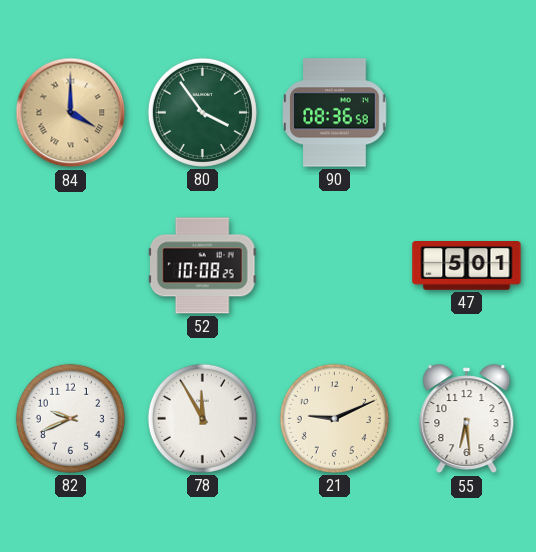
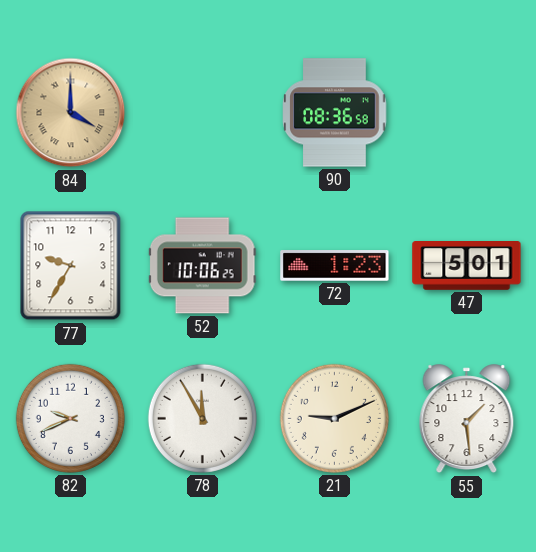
80: 3:54 -> none
77: none -> 9:35
52: 10:08 -> 10:06
72: none -> 1:23
55: 6:29 -> 1:29
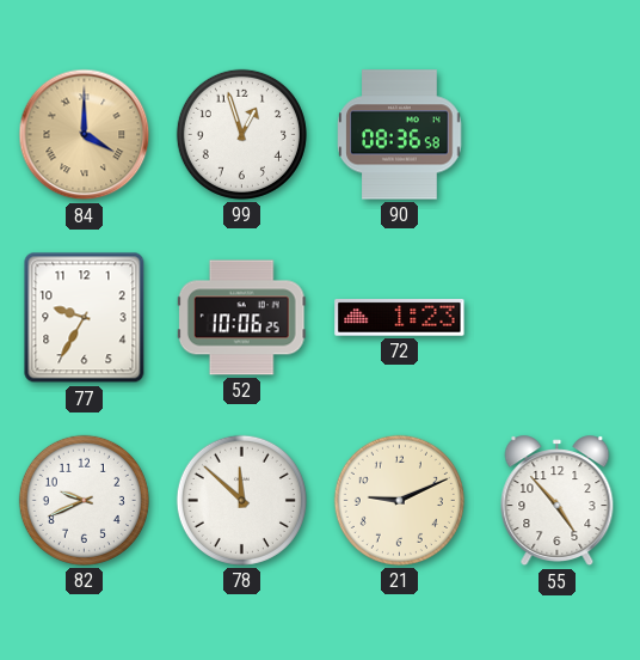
99: none -> 12:57
47: 5:01 -> none
78: 11:55 -> 11:52
55: 1:29 -> 4:53
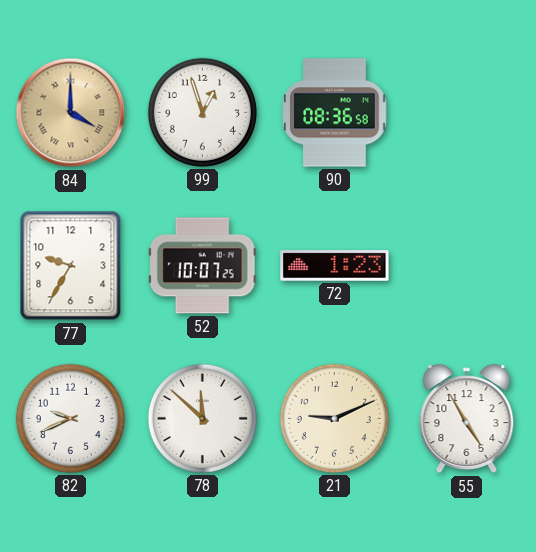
52: 10:06 -> 10:07
55: 4:53 -> 4:55
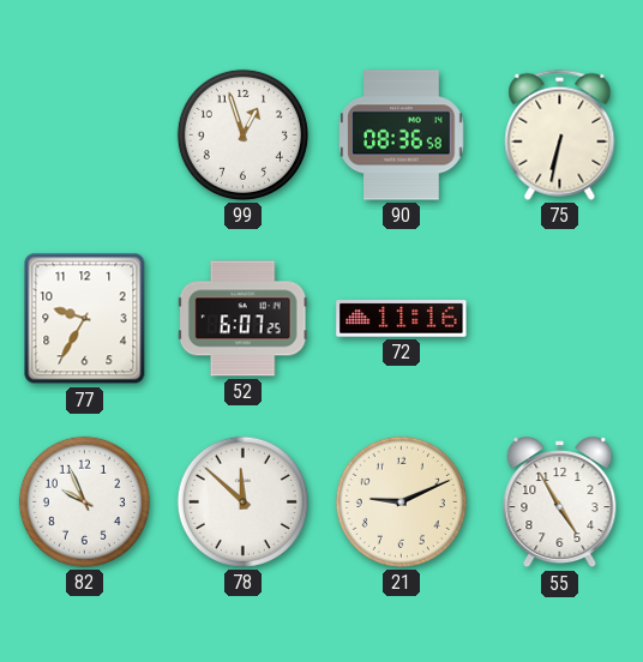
84: 4:00 -> none
75: none -> 6:32
52: 10:07 -> 6:07
72: 1:23 -> 11:16
82: 9:41 -> 9:56
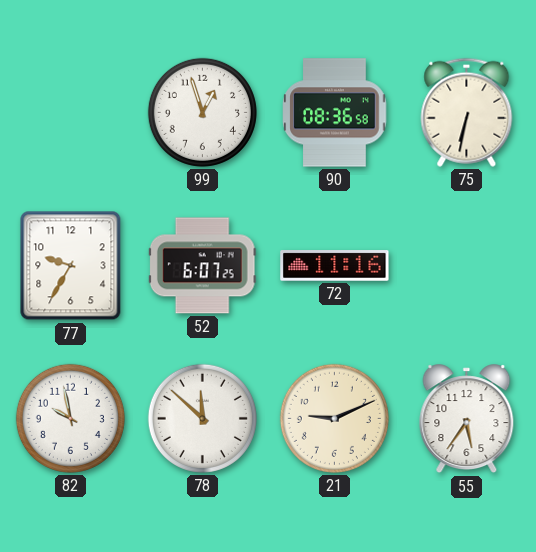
82: 9:56 -> 9:58
55: 4:55 -> 5:36
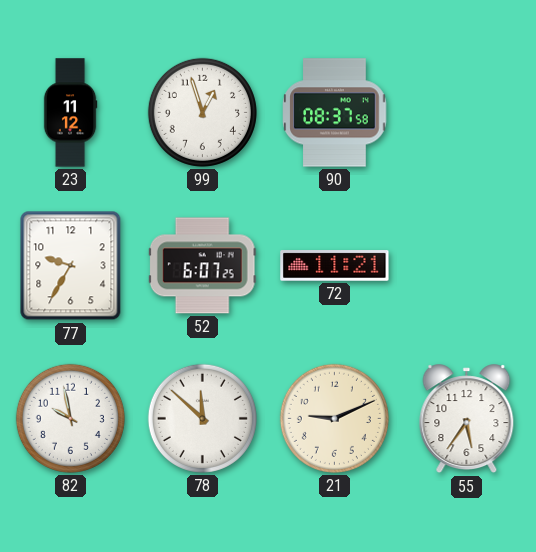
23: none -> 11:12
90: 08:36 -> 08:37
75: 6:32 -> none
72: 11:16 -> 11:21
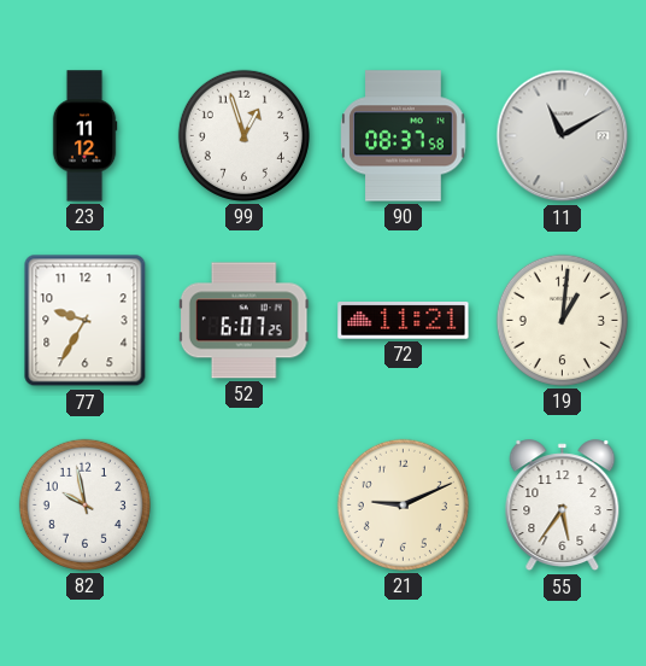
11: none -> 11:10
19: none -> 1:01
78: 11:52 -> none
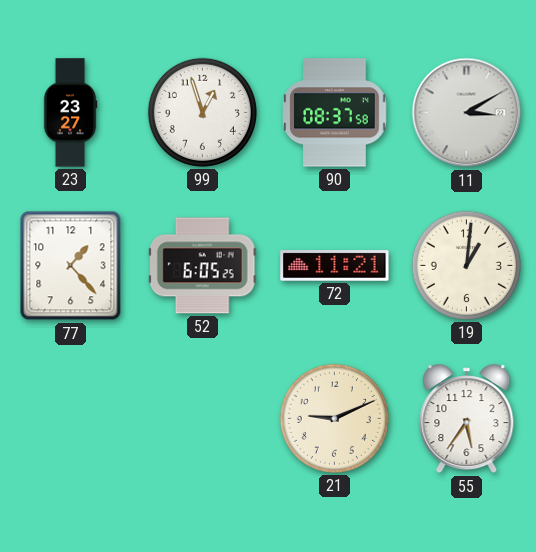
23: 11:12 -> 23:27
11: 11:10 -> 3:10
77: 9:35 -> 1:23
52: 6:07 -> 6:05
82: 9:58 -> none
